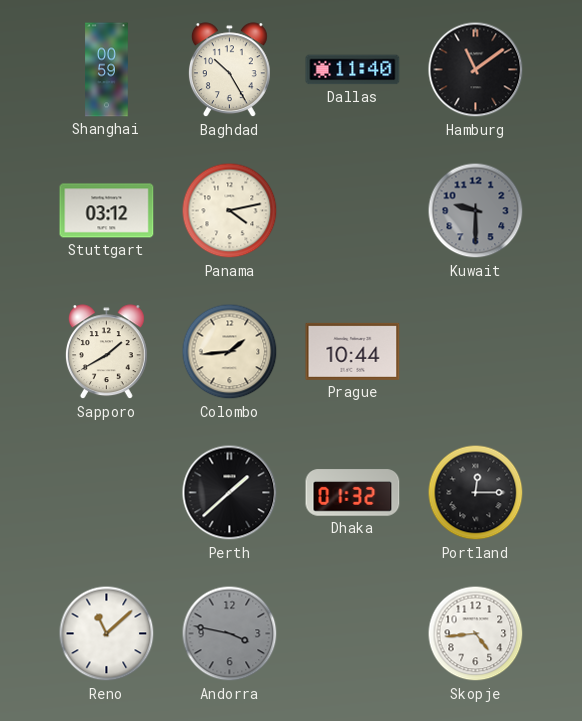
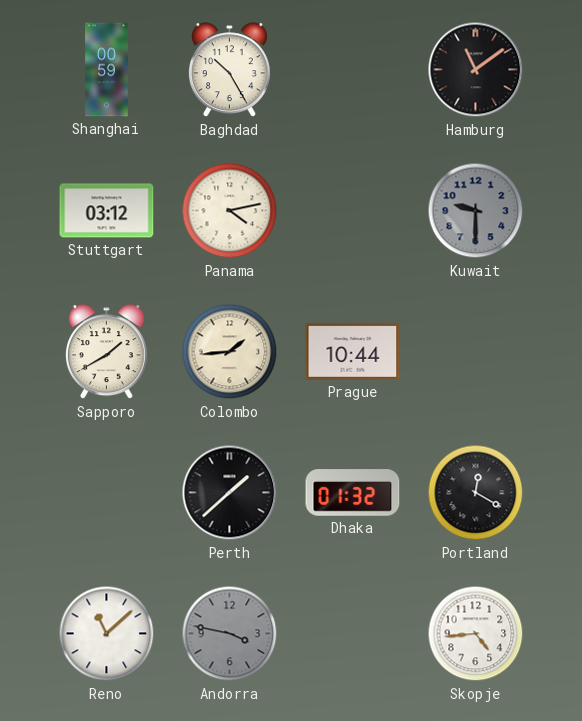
Dallas: 11:40 -> none
Portland: 12:15 -> 12:20
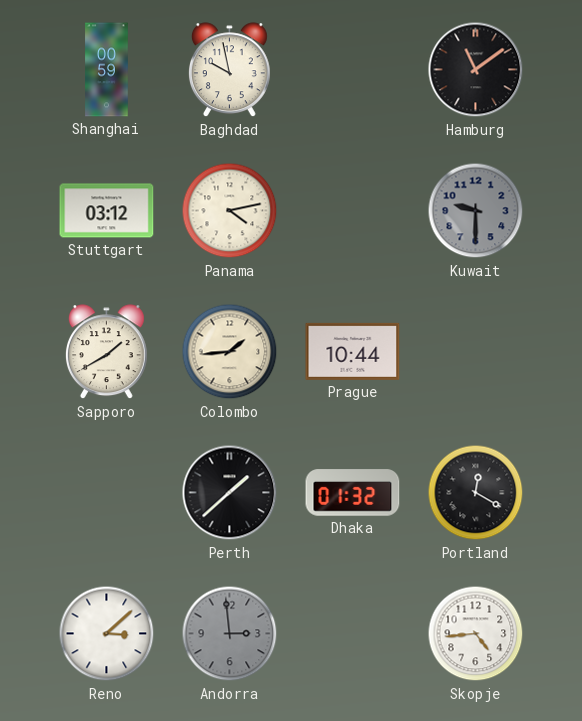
Baghdad: 10:25 -> 9:58
Reno: 11:08 -> 3:08
Andorra: 3:47 -> 2:59
